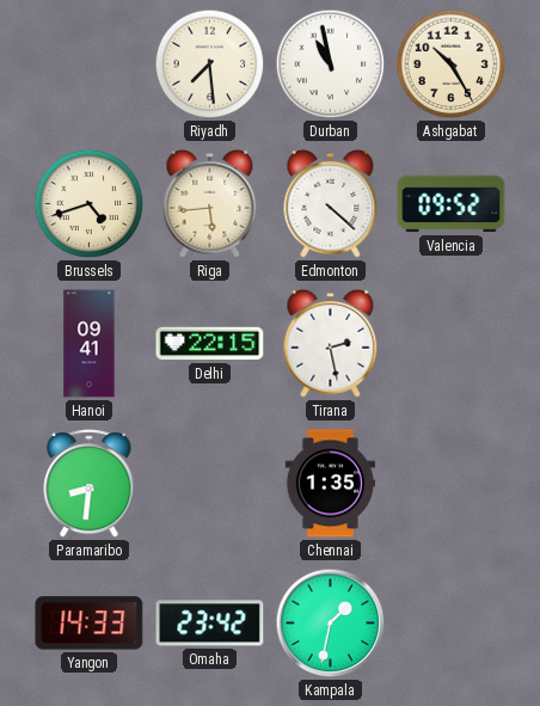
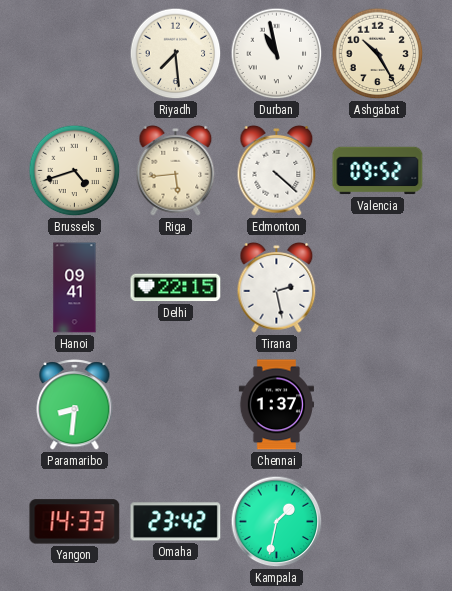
Chennai: 1:35 -> 1:37
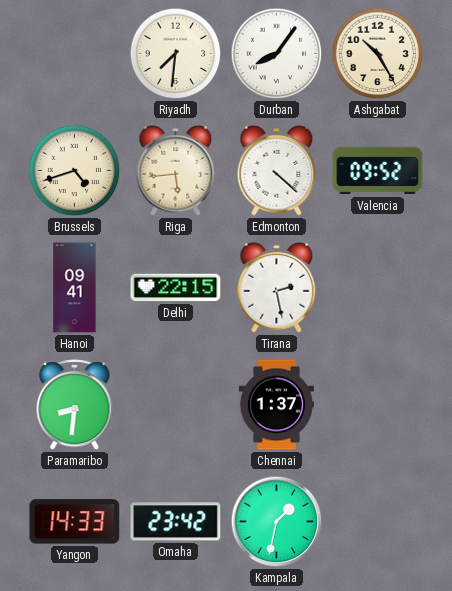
Riyadh: 7:29 -> 7:31
Durban: 10:58 -> 8:06
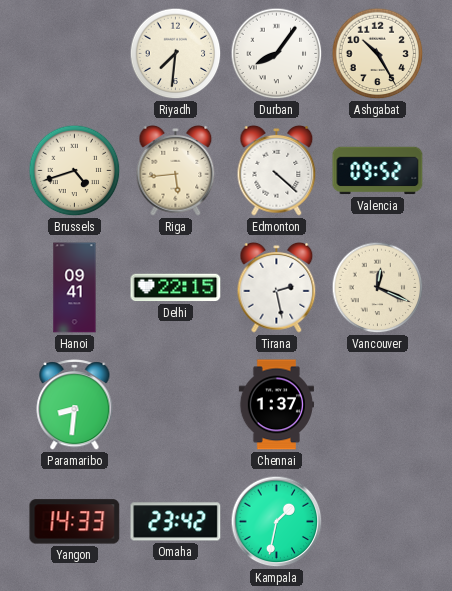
Vancouver: none -> 12:19
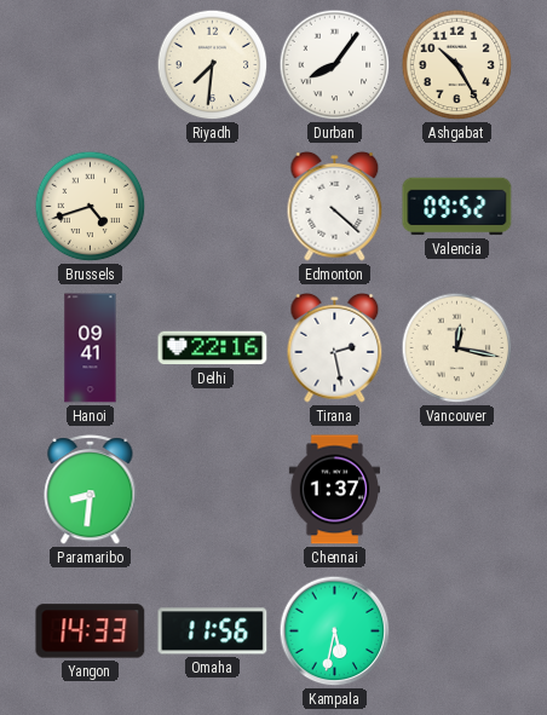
Riga: 5:44 -> none
Delhi: 22:15 -> 22:16
Vancouver: 12:19 -> 12:17
Omaha: 23:42 -> 11:56
Kampala: 1:32 -> 5:32
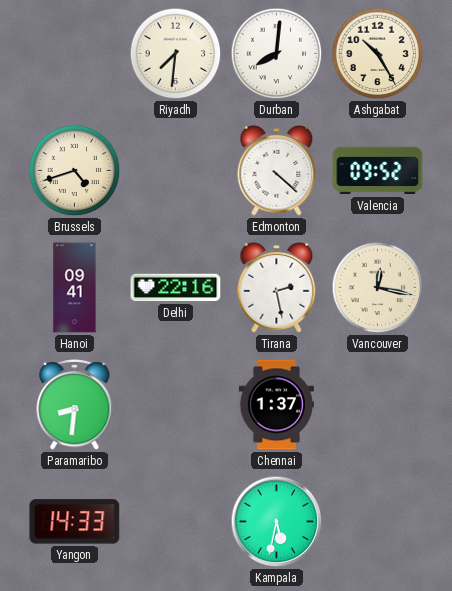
Durban: 8:06 -> 8:01
Omaha: 11:56 -> none
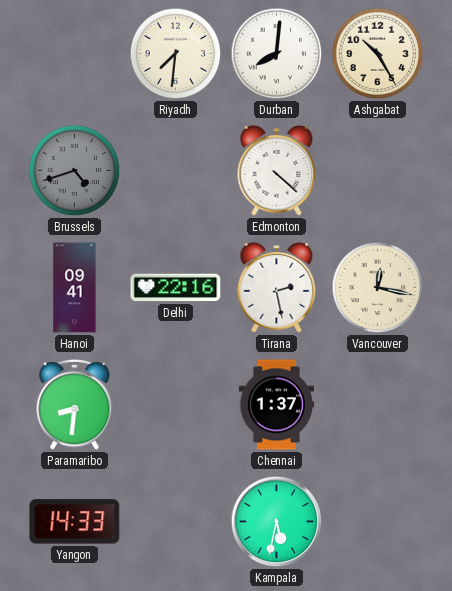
Brussels dial: cream -> grey
Valencia: 09:52 -> none
